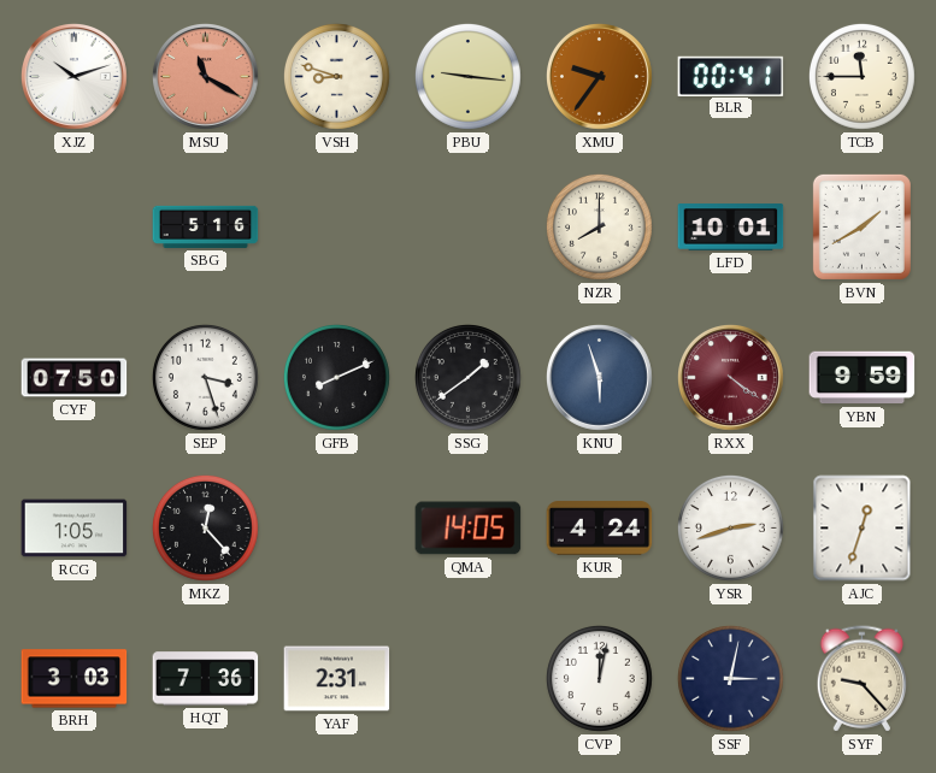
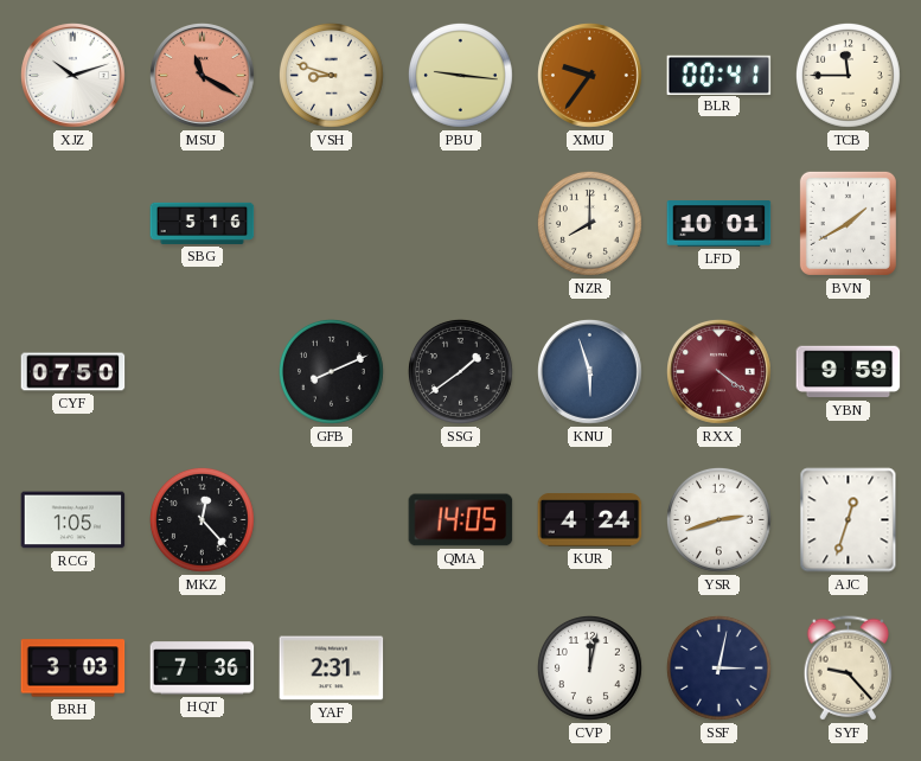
SEP: 3:27 -> none
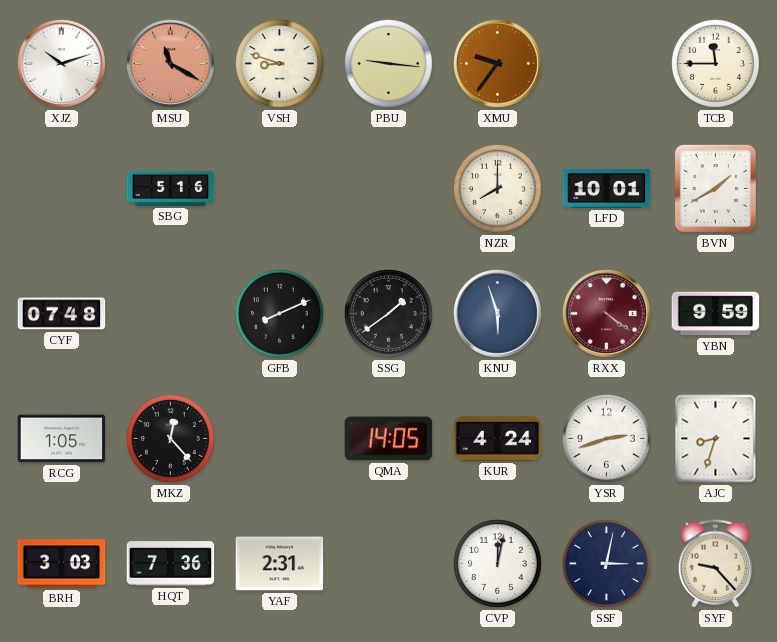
BLR: 00:41 -> none
CYF: 07:50 -> 07:48
AJC: 12:33 -> 8:33
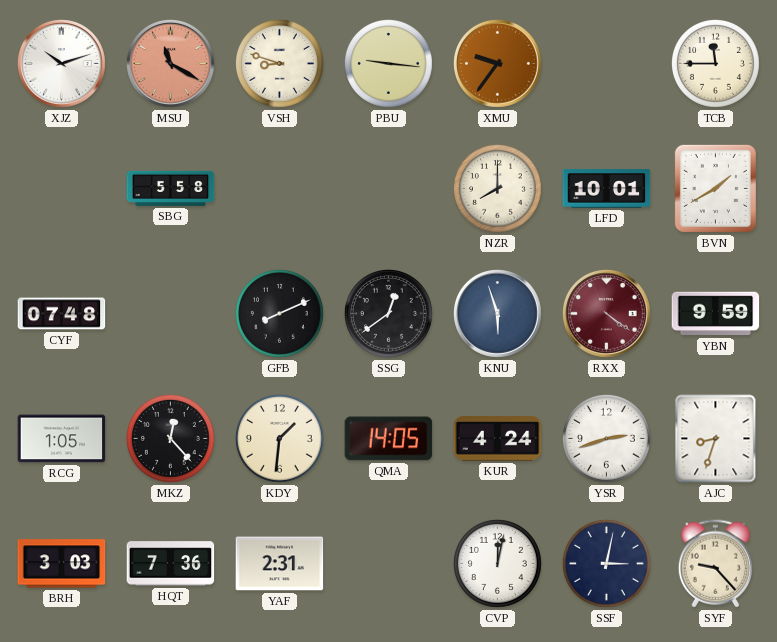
SBG: 5:16 -> 5:58
SSG: 1:39 -> 12:39
KDY: none -> 1:31
